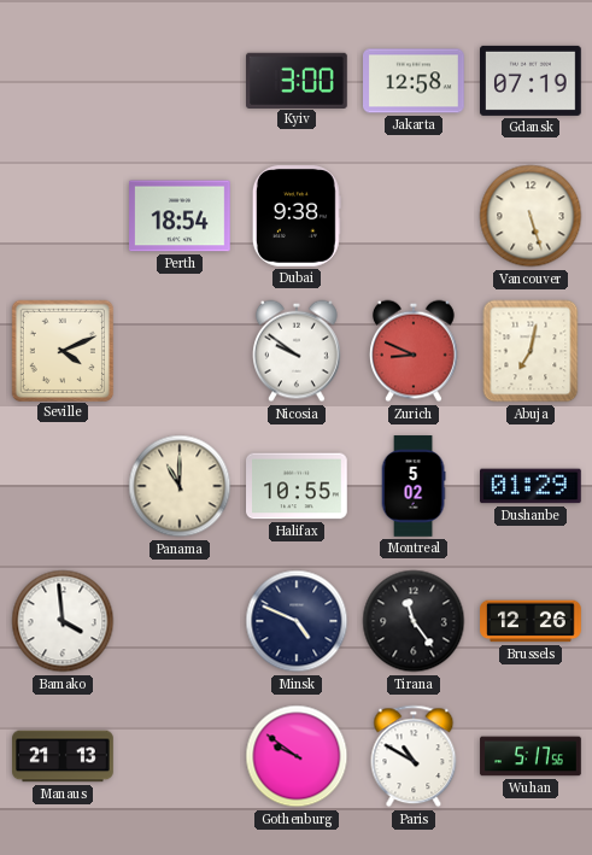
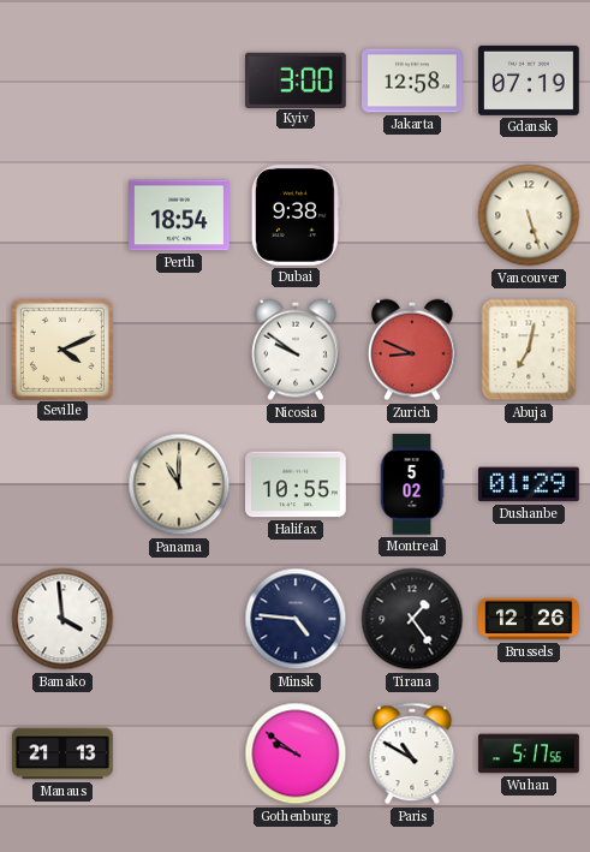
Minsk: 4:49 -> 4:46
Tirana: 11:24 -> 1:24
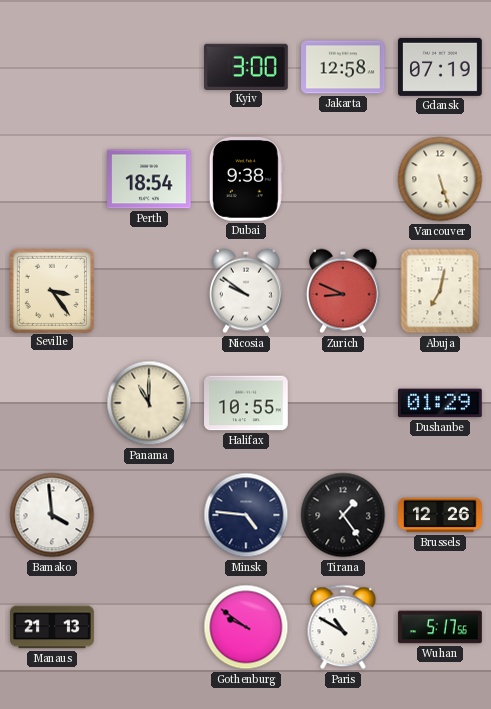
Seville: 4:11 -> 3:24
Montreal: 5:02 -> none
